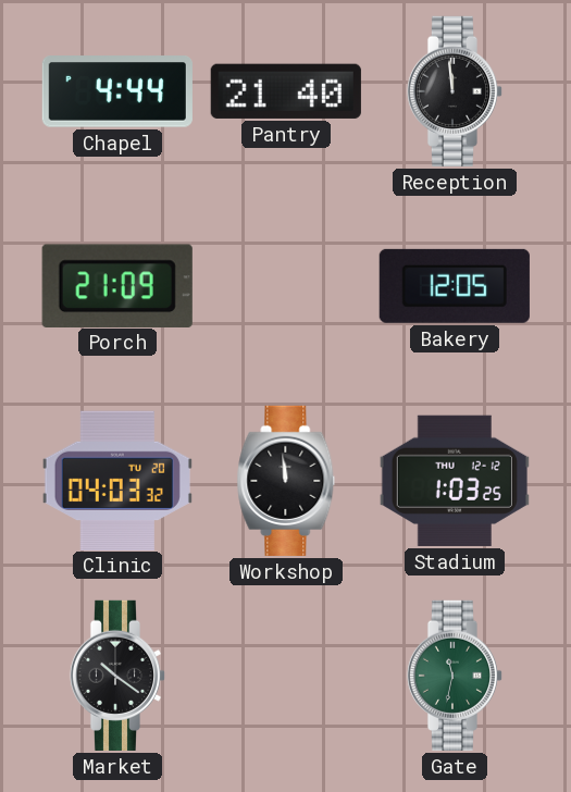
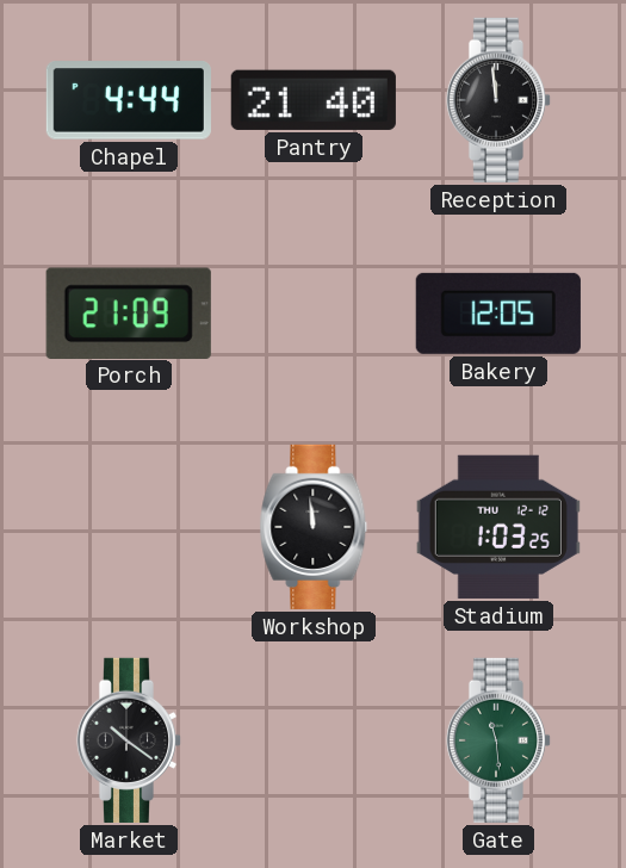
Clinic: 04:03 -> none
Gate: 11:32 -> 11:29
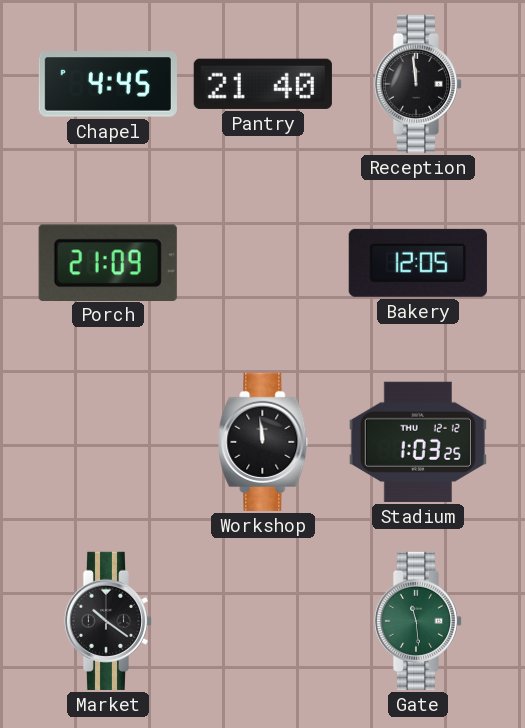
Chapel: 4:44 -> 4:45
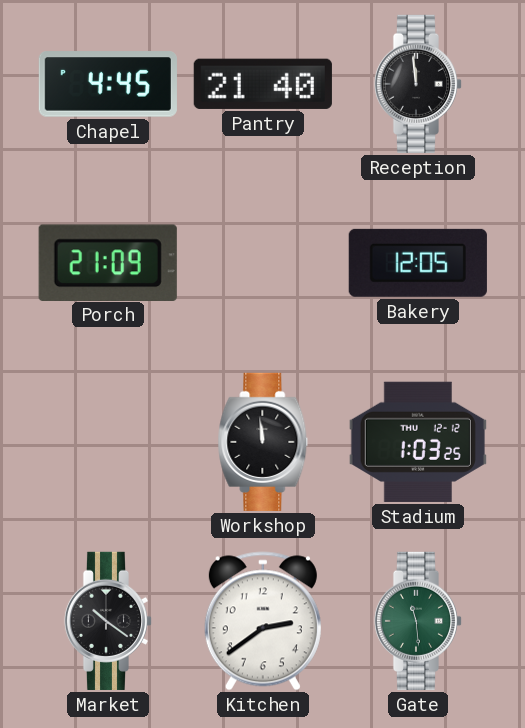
Kitchen: none -> 2:39
